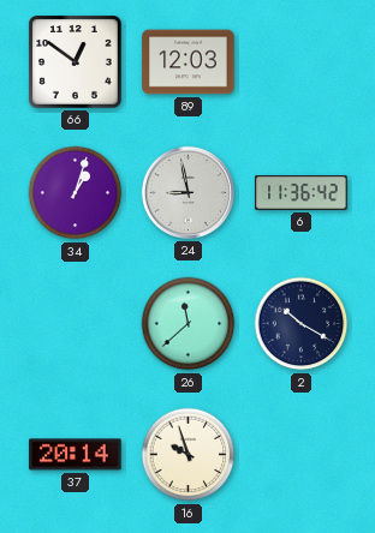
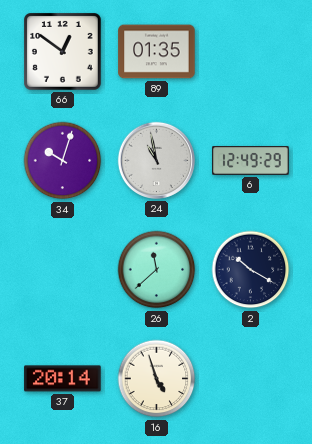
89: 12:03 -> 01:35
34: 1:03 -> 10:03
24: 8:58 -> 10:58
6: 11:36 -> 12:49
16: 9:57 -> 4:57
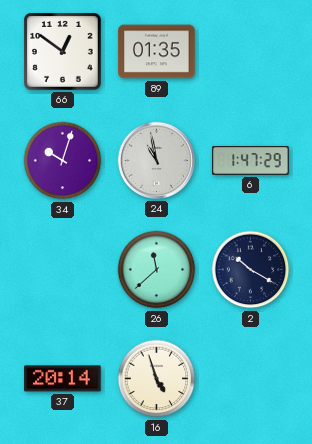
6: 12:49 -> 1:47
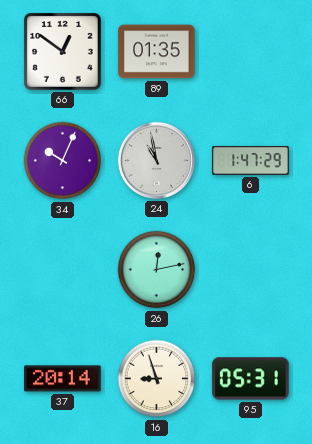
34: 10:03 -> 10:04
26: 11:38 -> 12:13
2: 10:20 -> none
16: 4:57 -> 8:57
95: none -> 05:31
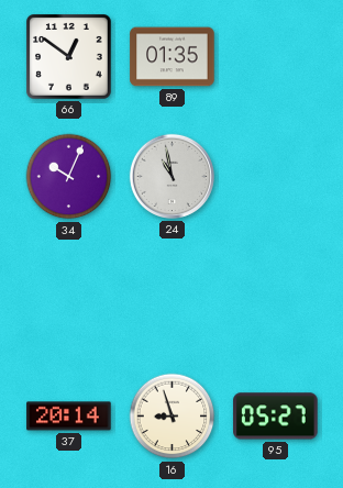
6: 1:47 -> none
26: 12:13 -> none
95: 05:31 -> 05:27
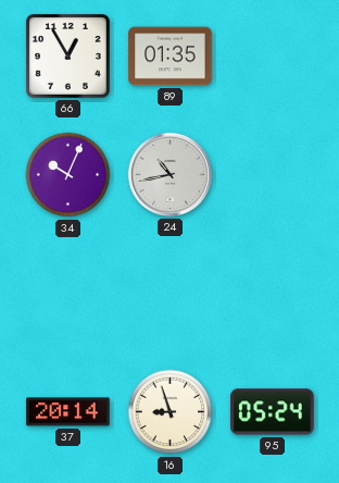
66: 12:51 -> 12:55
24: 10:58 -> 10:43
95: 05:27 -> 05:24
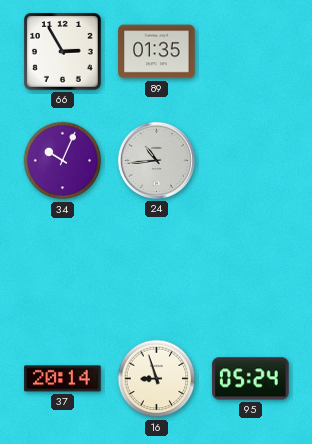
66: 12:55 -> 2:55
24: 10:43 -> 10:44
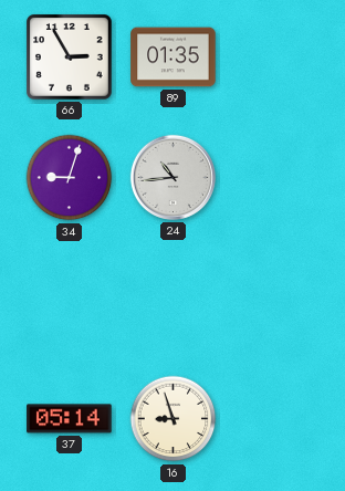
34: 10:04 -> 9:03
37: 20:14 -> 05:14
95: 05:24 -> none
